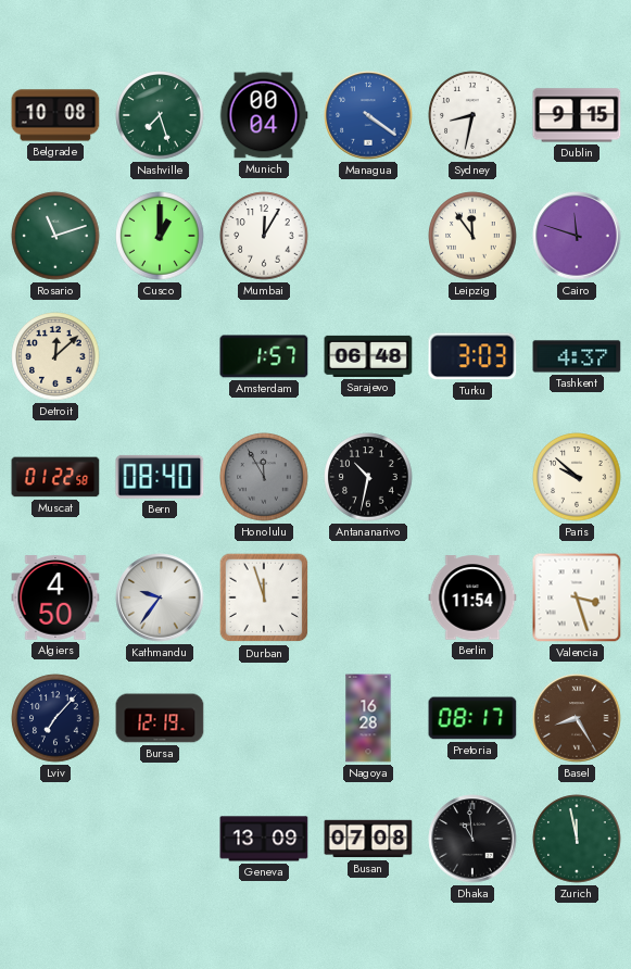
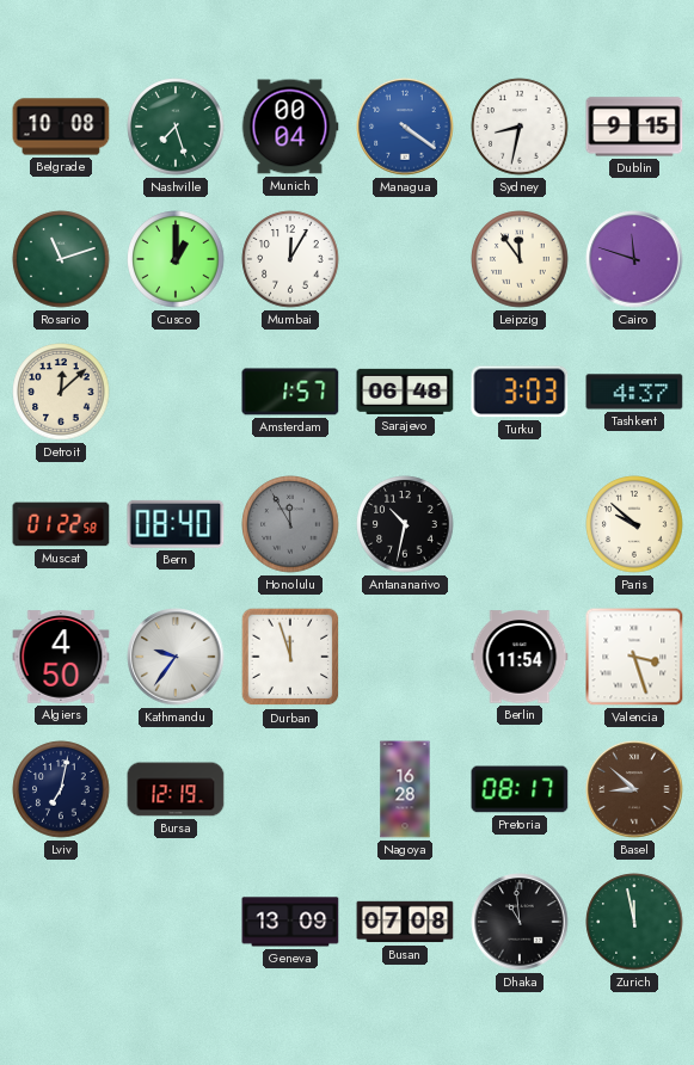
Lviv: 7:07 -> 7:02
Basel: 8:25 -> 8:52
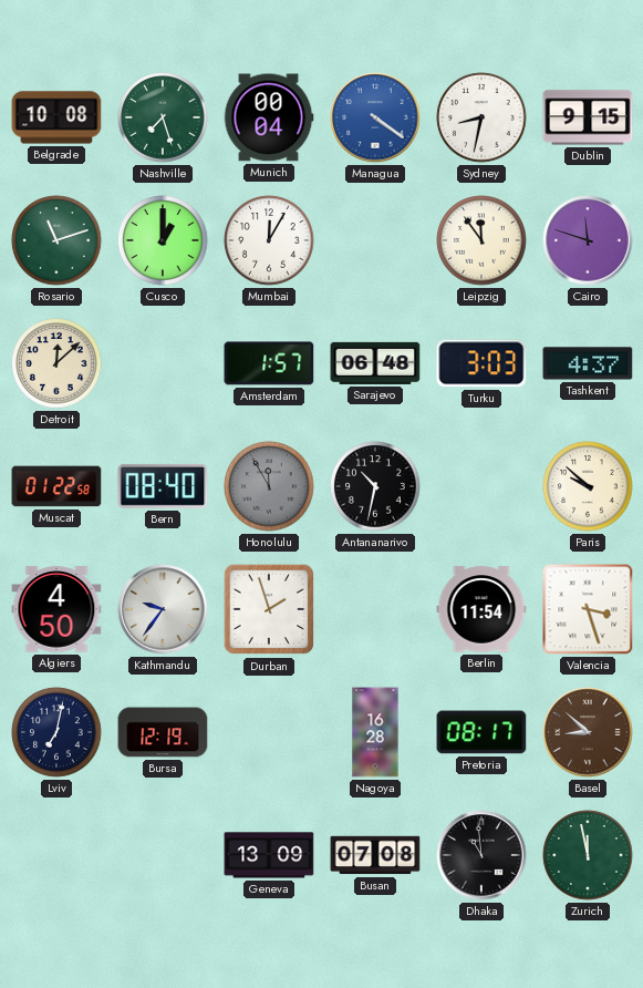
Durban: 11:57 -> 1:57
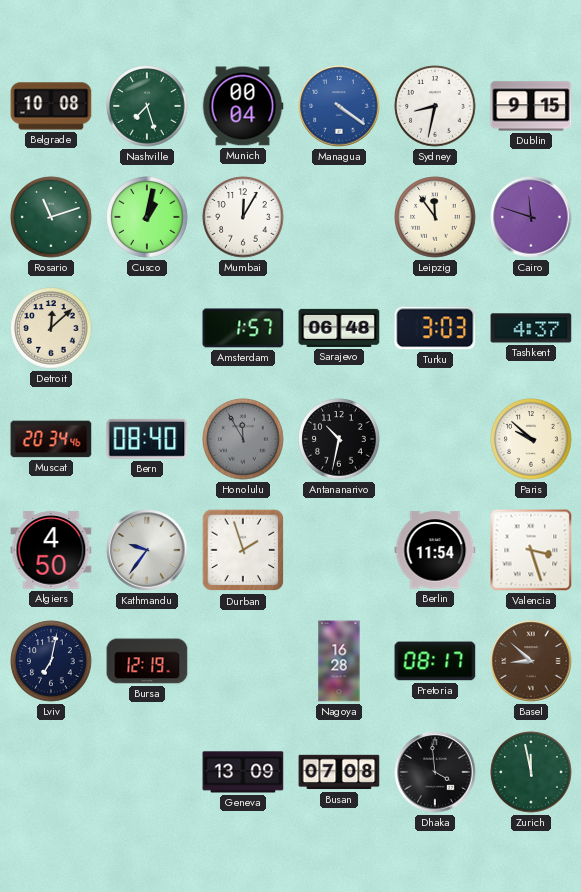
Cusco: 1:00 -> 1:02
Muscat: 01:22 -> 20:34
Dhaka: 10:59 -> 3:59
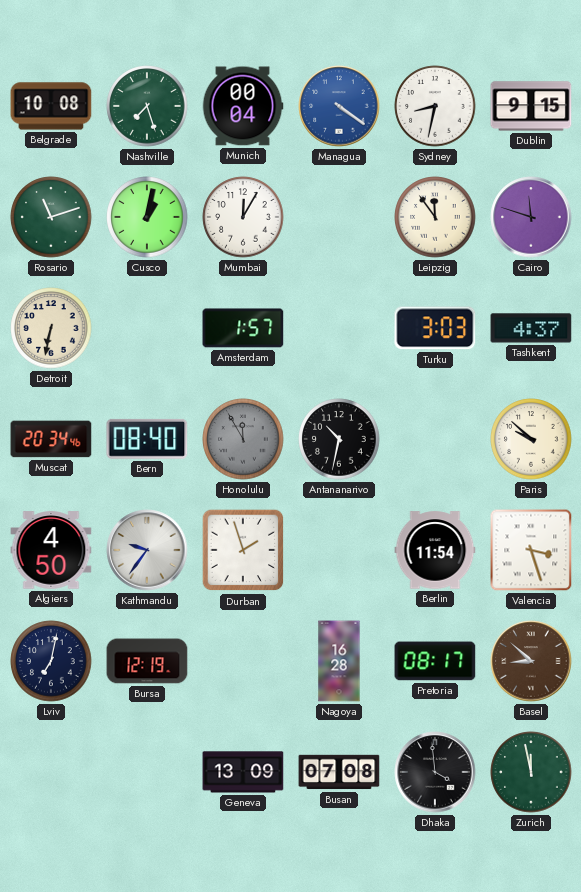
Detroit: 12:08 -> 6:32
Sarajevo: 06:48 -> none
